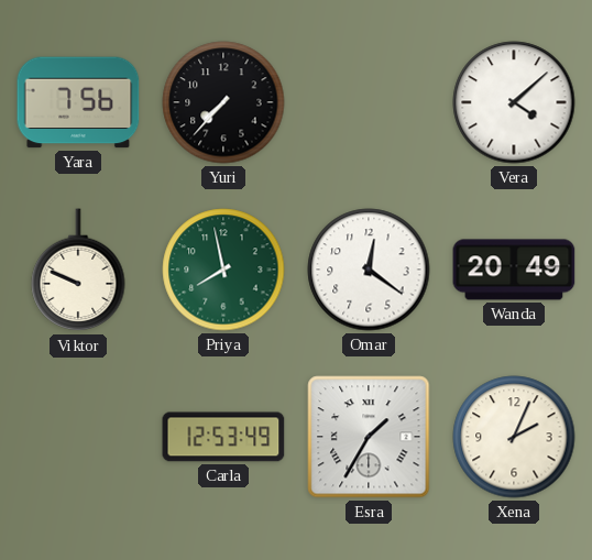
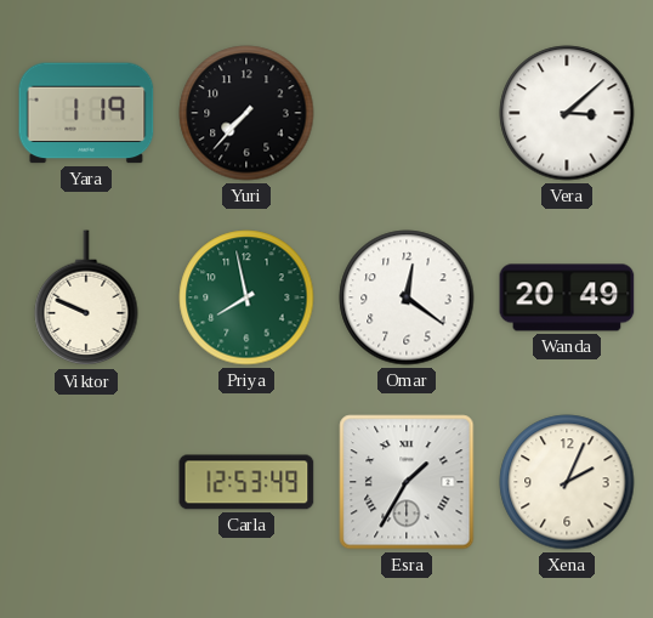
Yara: 7:56 -> 1:19
Vera: 4:08 -> 3:08
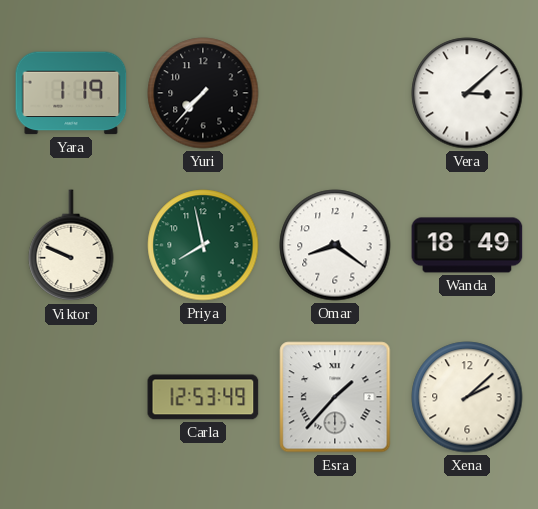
Omar: 12:21 -> 8:21
Wanda: 20:49 -> 18:49
Esra: 1:35 -> 1:37
Xena: 2:04 -> 2:08
